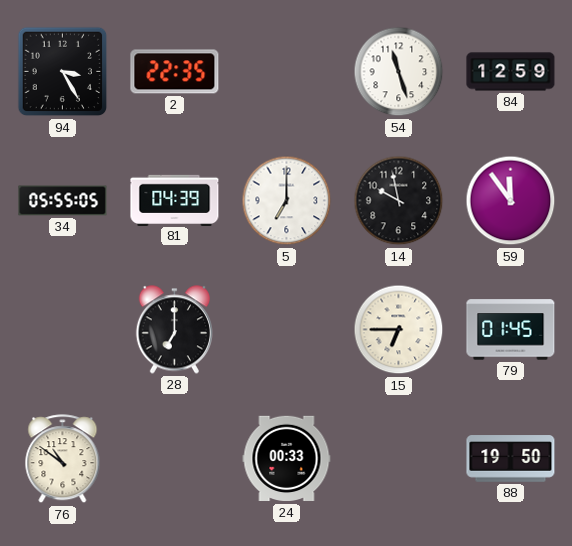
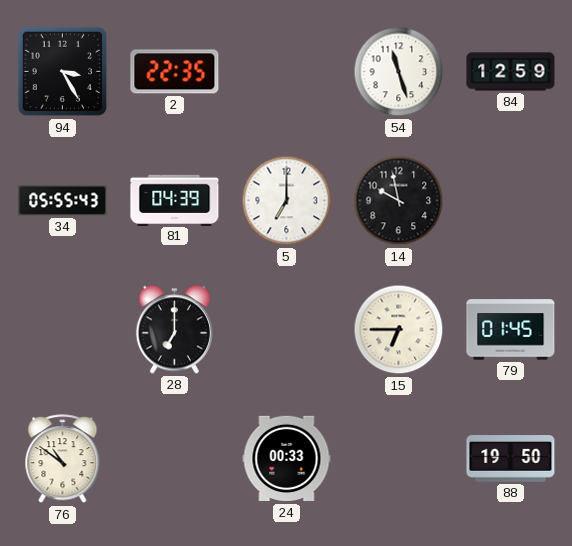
34: 05:55:05 -> 05:55:43
59: 11:54 -> none
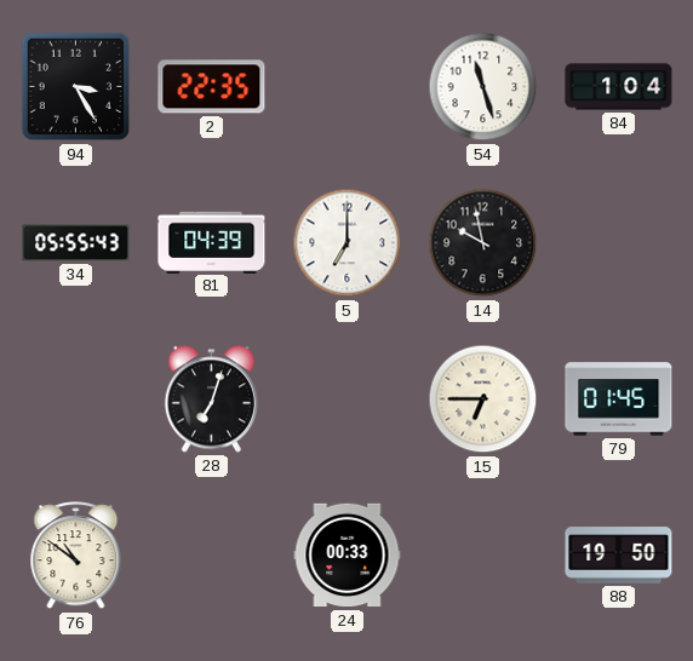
84: 12:59 -> 1:04
28: 7:00 -> 7:03
